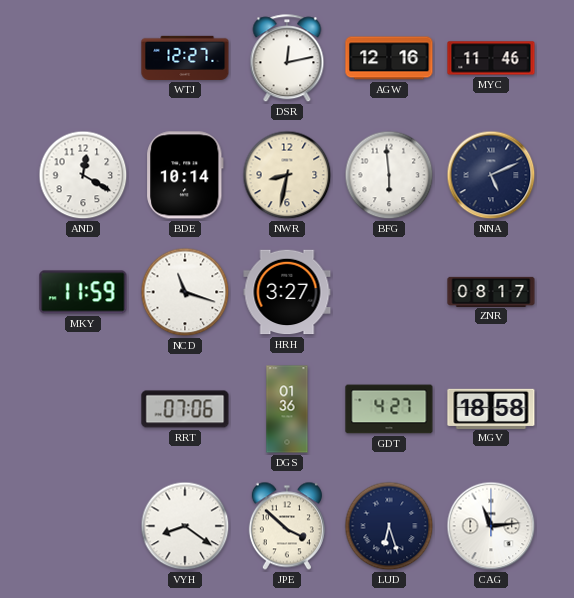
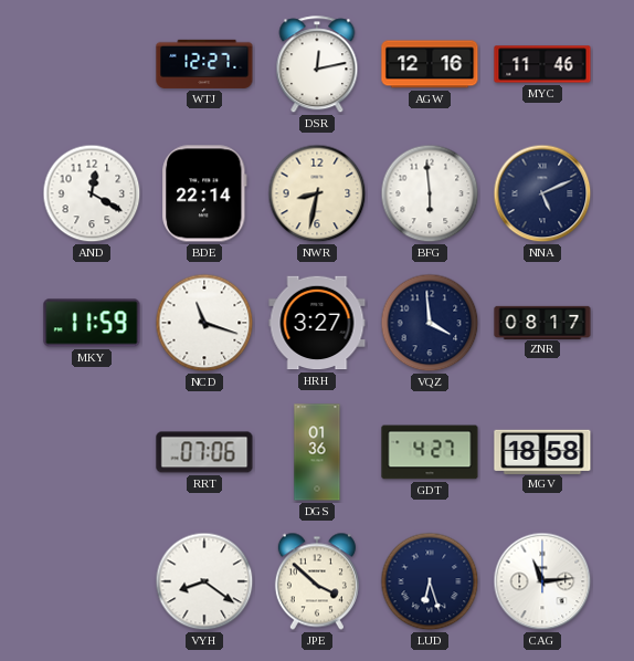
BDE: 10:14 -> 22:14
VQZ: none -> 3:59
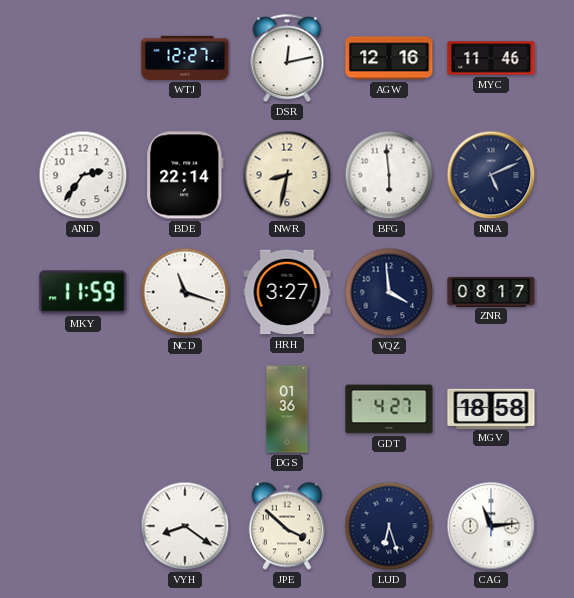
AND: 12:20 -> 2:36
RRT: 07:06 -> none
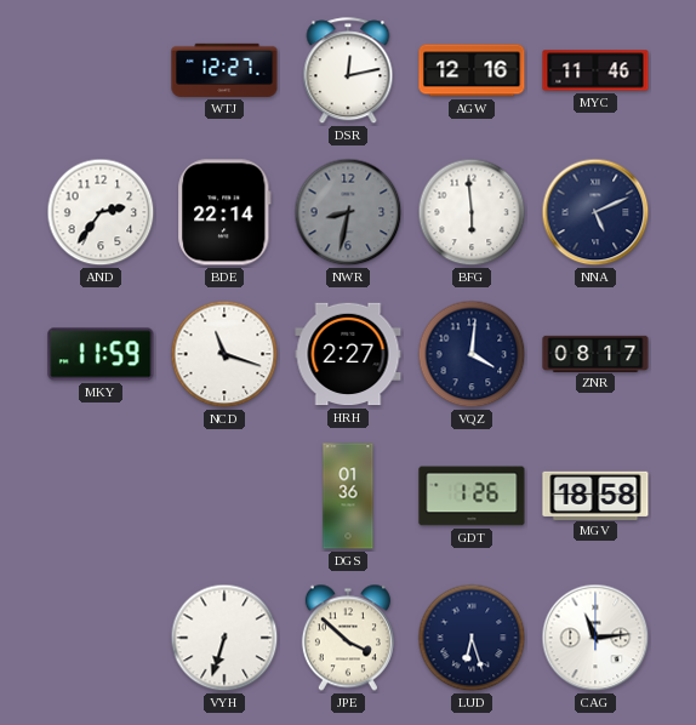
NWR dial: cream -> grey
HRH: 3:27 -> 2:27
VQZ: 3:59 -> 4:01
GDT: 4:27 -> 1:26
VYH: 8:21 -> 6:33
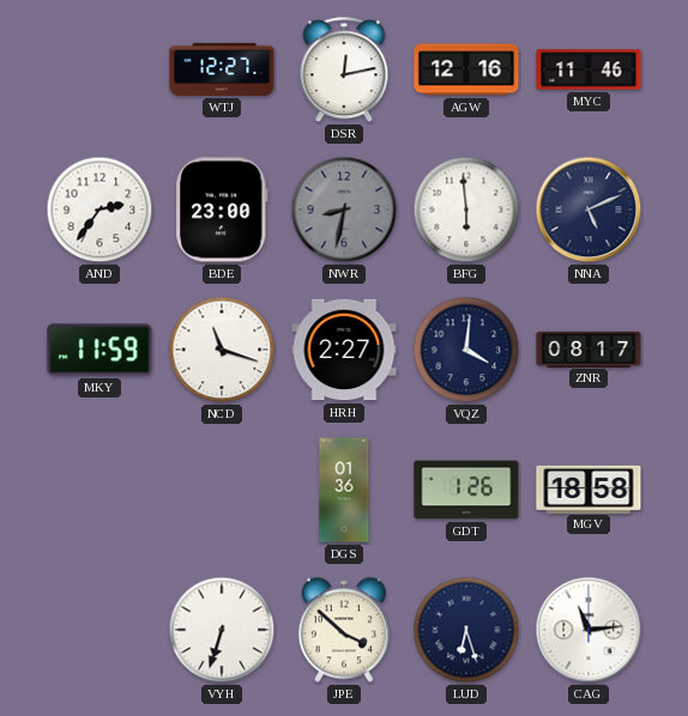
BDE: 22:14 -> 23:00
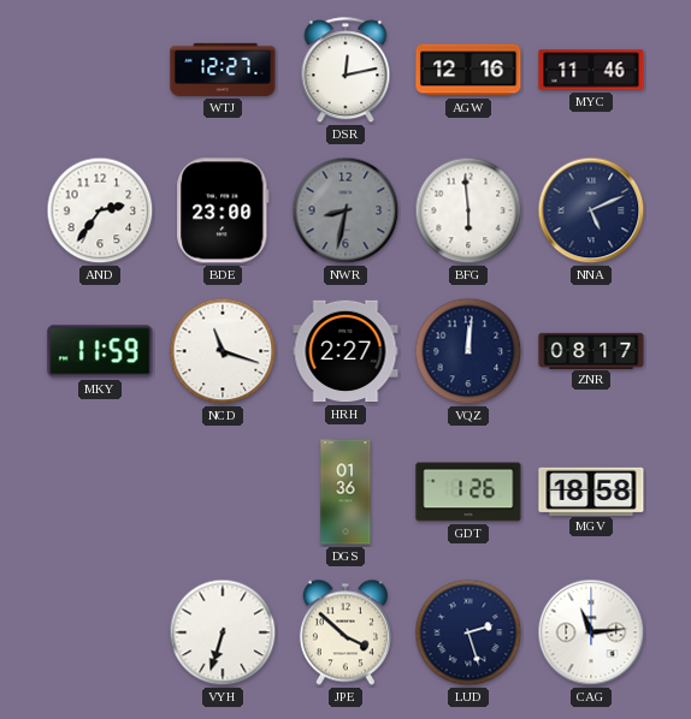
VQZ: 4:01 -> 12:01
LUD: 6:27 -> 2:27
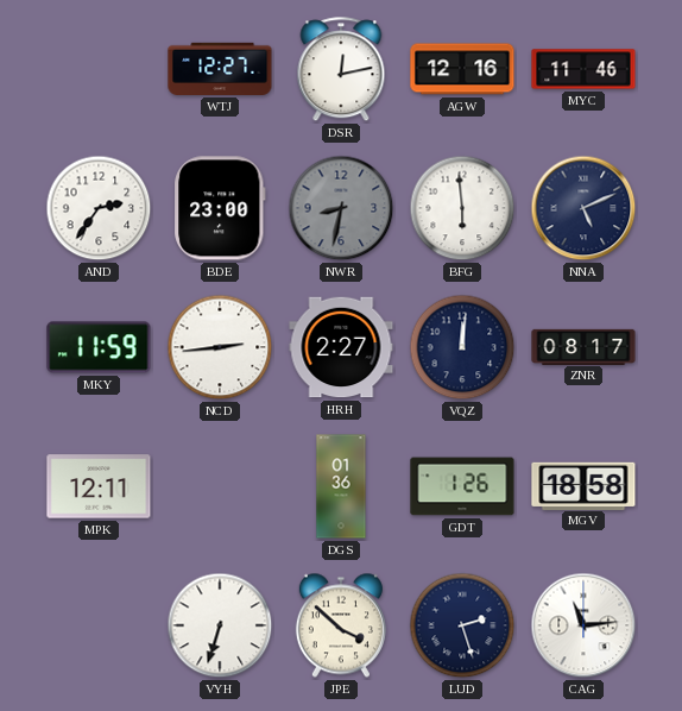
NCD: 11:18 -> 2:44
MPK: none -> 12:11
